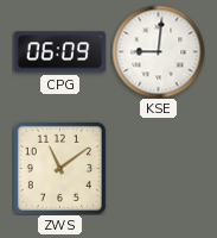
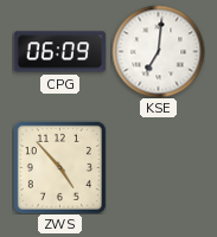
KSE: 9:01 -> 7:01
ZWS: 11:09 -> 4:53
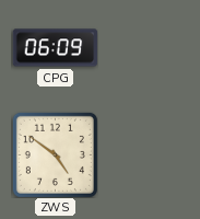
KSE: 7:01 -> none
ZWS: 4:53 -> 4:51
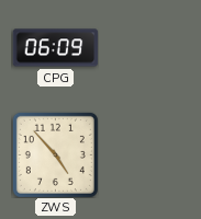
ZWS: 4:51 -> 4:53
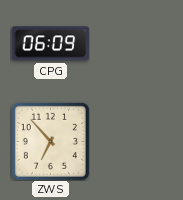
ZWS: 4:53 -> 6:53
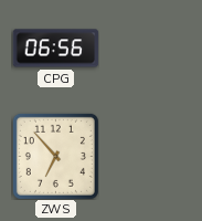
CPG: 06:09 -> 06:56
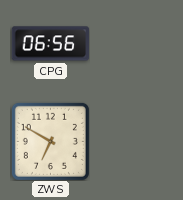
ZWS: 6:53 -> 6:50
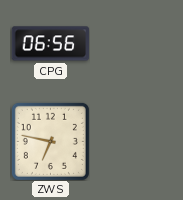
ZWS: 6:50 -> 6:47
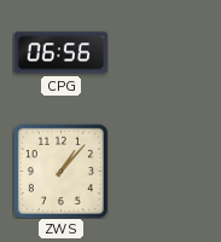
ZWS: 6:47 -> 1:07
